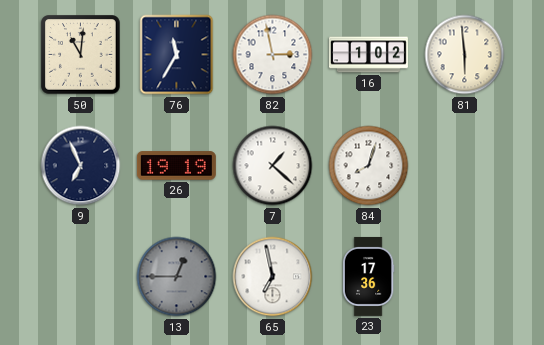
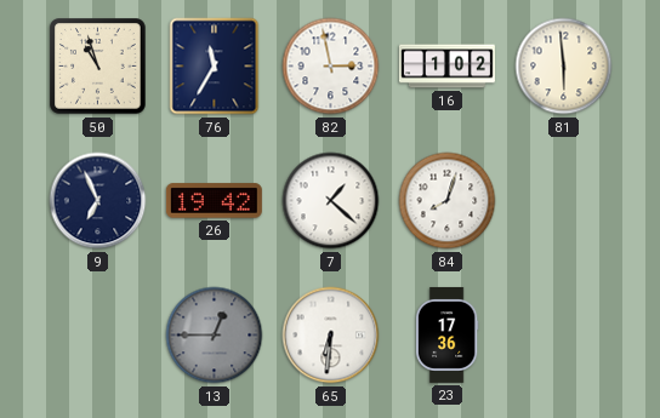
50: 11:01 -> 10:57
26: 19:19 -> 19:42
65: 6:58 -> 6:31
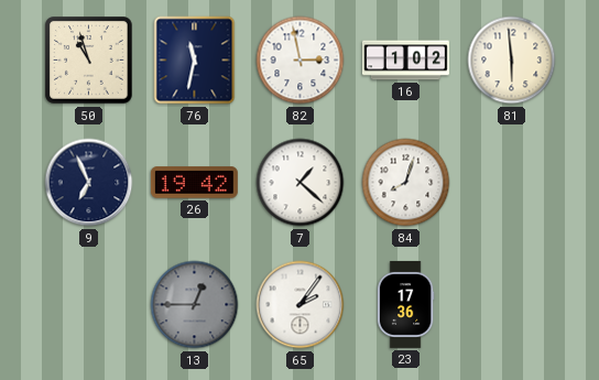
76: 11:35 -> 11:32
65: 6:31 -> 2:06
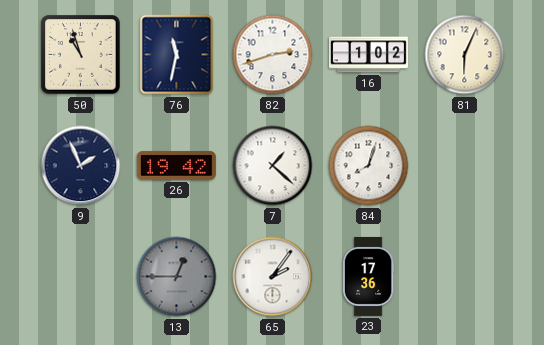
82: 2:58 -> 2:42
81: 5:59 -> 6:04
9: 6:56 -> 1:56
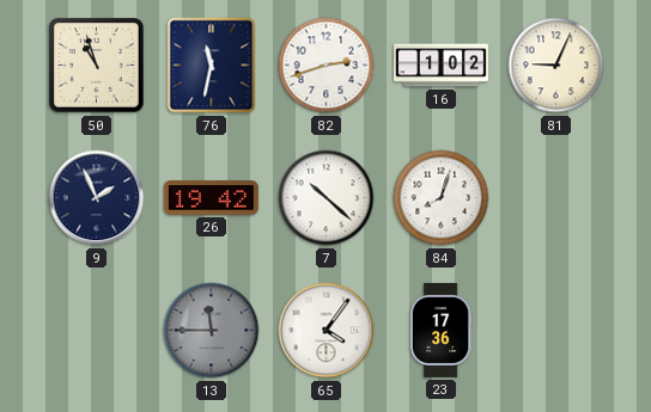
81: 6:04 -> 9:04
7: 1:22 -> 10:22
13: 12:45 -> 11:45
65: 2:06 -> 4:06
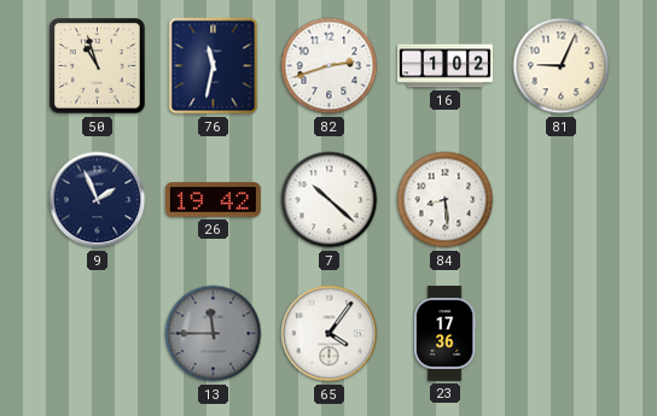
84: 8:03 -> 8:29
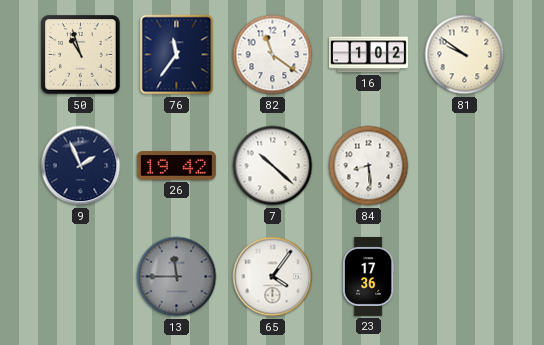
76: 11:32 -> 11:36
82: 2:42 -> 11:21
81: 9:04 -> 9:51
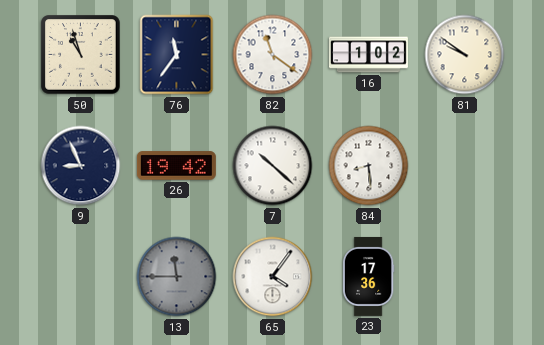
9: 1:56 -> 8:56
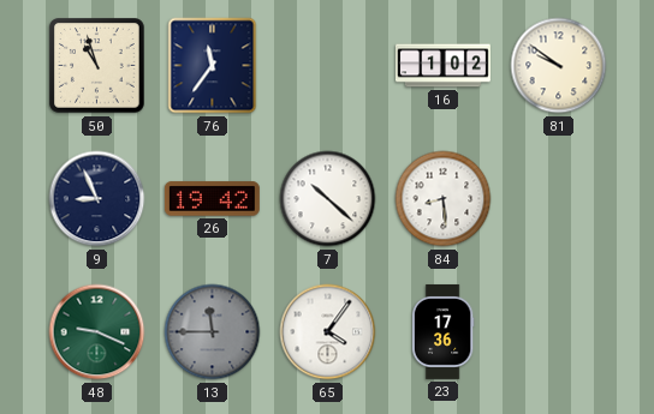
82: 11:21 -> none
48: none -> 9:19
